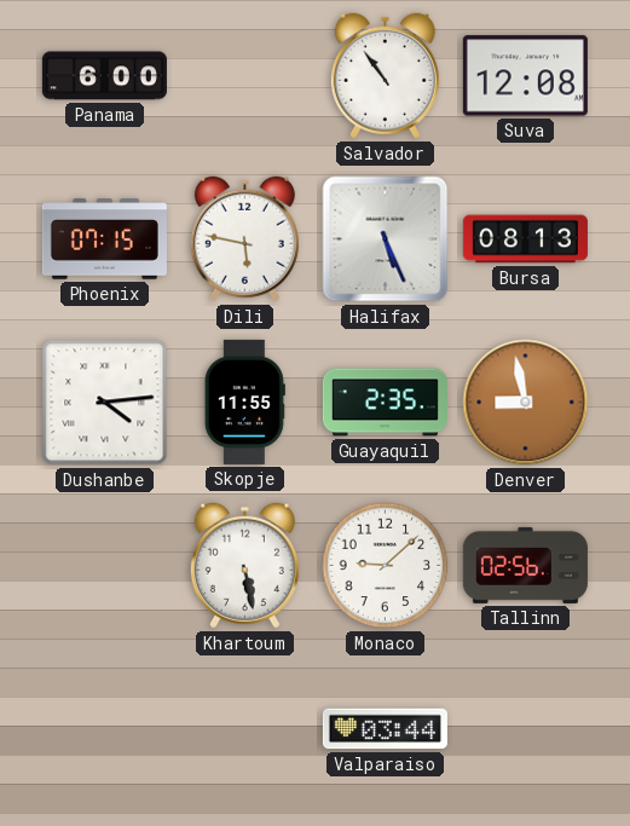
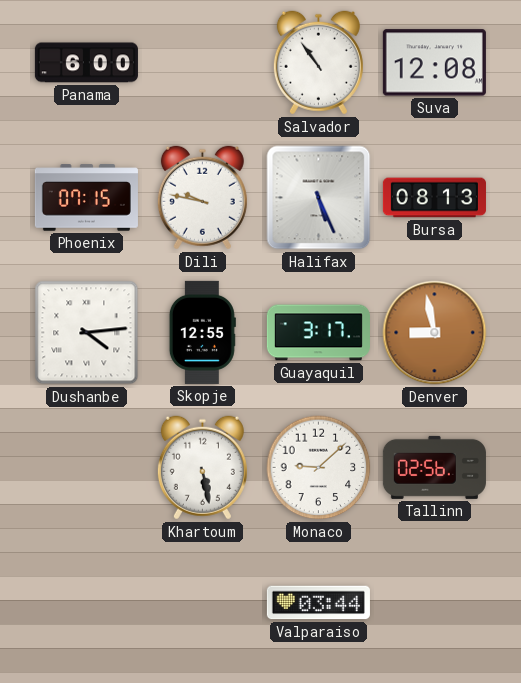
Dili: 5:47 -> 9:47
Skopje: 11:55 -> 12:55
Guayaquil: 2:35 -> 3:17
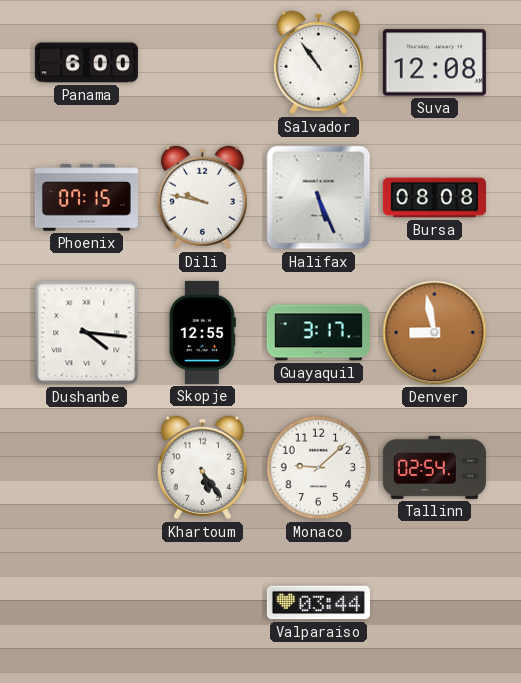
Bursa: 08:13 -> 08:08
Dushanbe: 4:14 -> 4:16
Khartoum: 5:28 -> 5:24
Tallinn: 02:56 -> 02:54
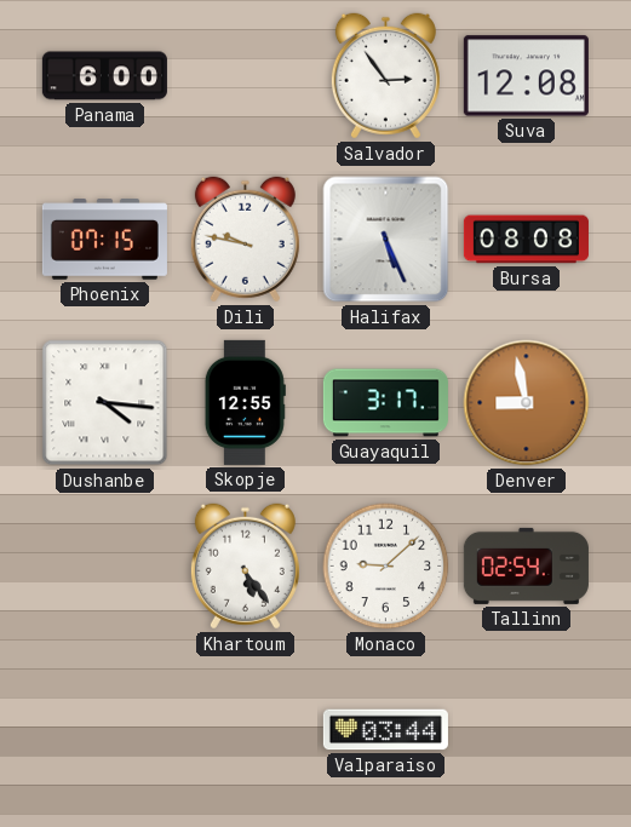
Salvador: 10:54 -> 2:54
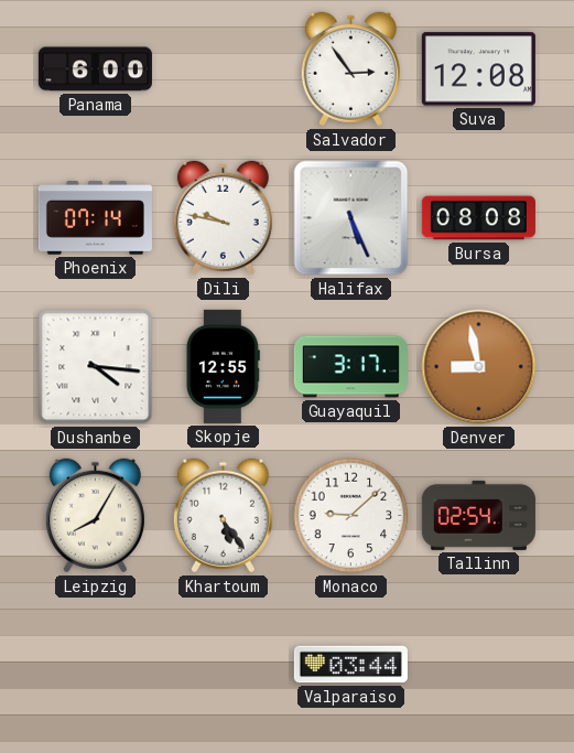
Phoenix: 07:15 -> 07:14
Leipzig: none -> 8:05
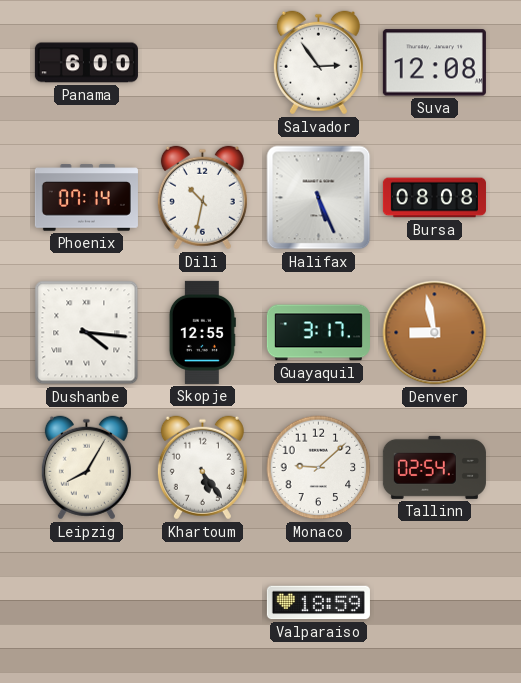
Dili: 9:47 -> 10:32
Valparaiso: 03:44 -> 18:59
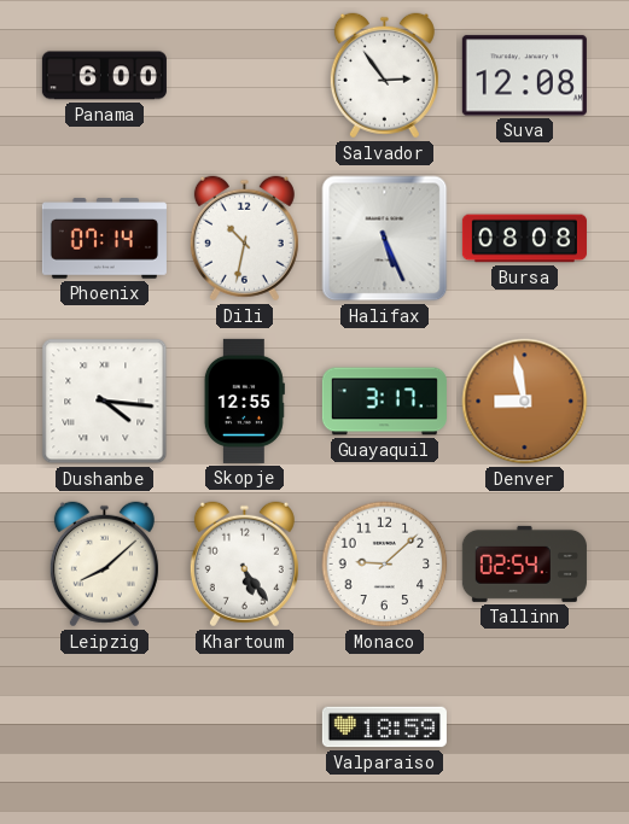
Leipzig: 8:05 -> 8:08
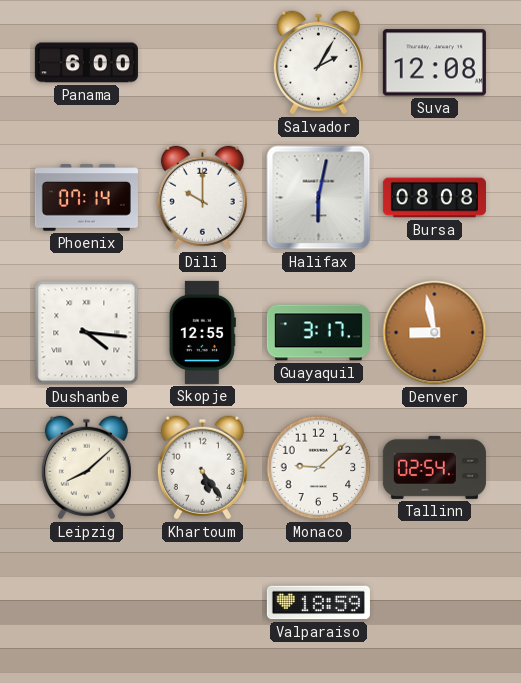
Salvador: 2:54 -> 2:05
Dili: 10:32 -> 10:00
Halifax: 5:26 -> 6:02
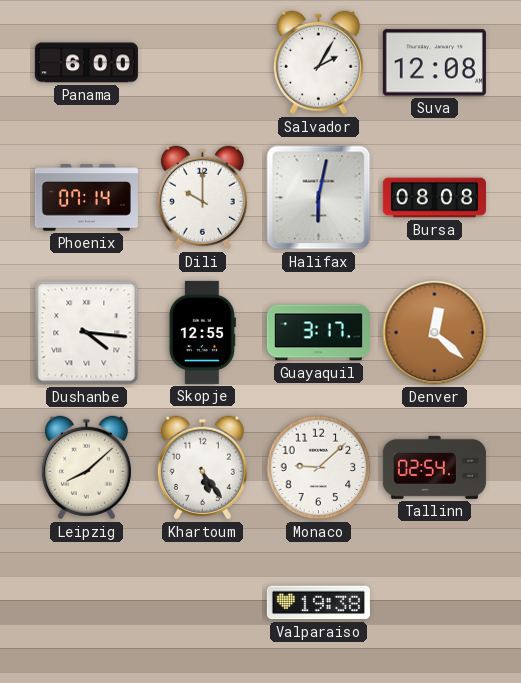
Denver: 8:58 -> 12:22
Valparaiso: 18:59 -> 19:38
